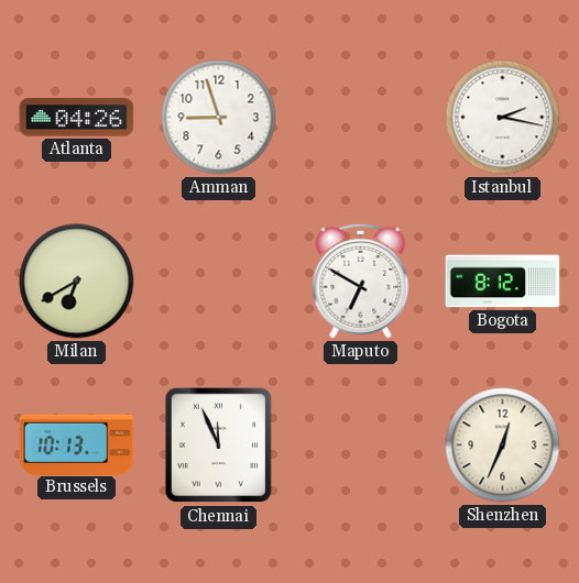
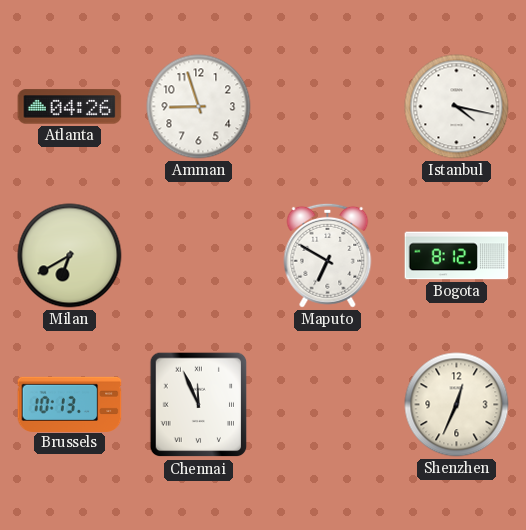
Istanbul: 2:17 -> 4:17
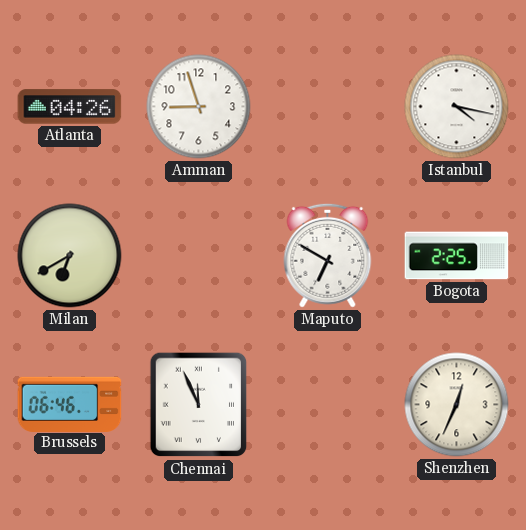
Bogota: 8:12 -> 2:25
Brussels: 10:13 -> 06:46
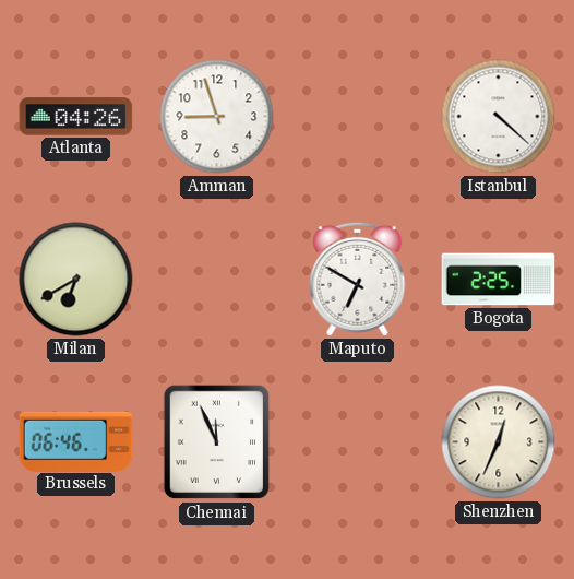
Istanbul: 4:17 -> 4:22
